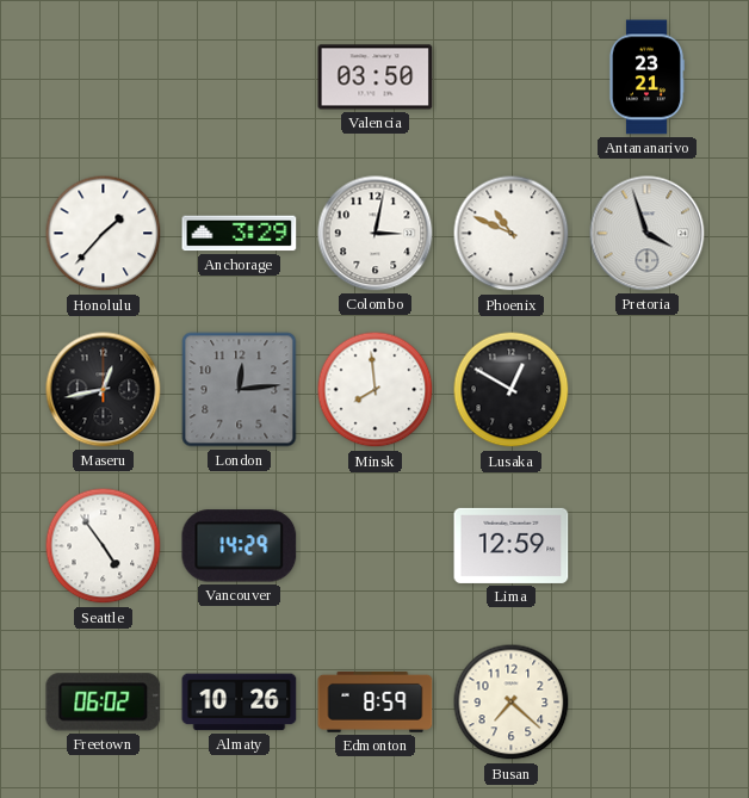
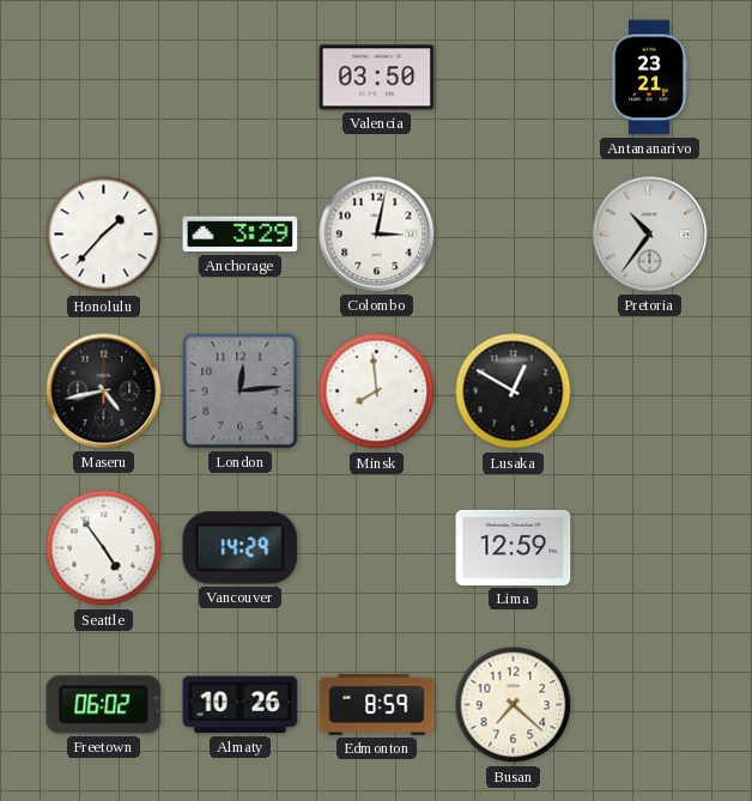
Phoenix: 10:49 -> none
Pretoria: 3:57 -> 10:36
Maseru: 12:43 -> 4:43
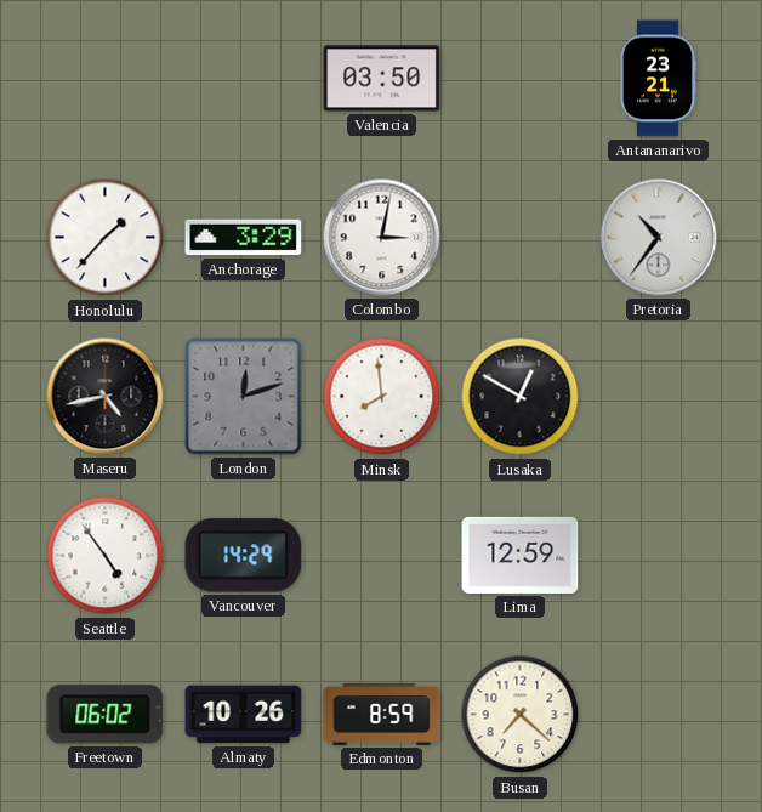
London: 12:14 -> 12:12
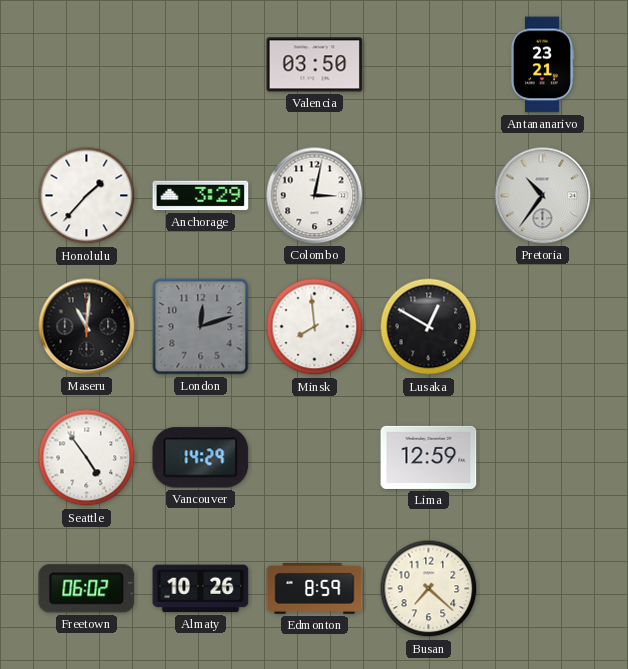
Maseru: 4:43 -> 11:01
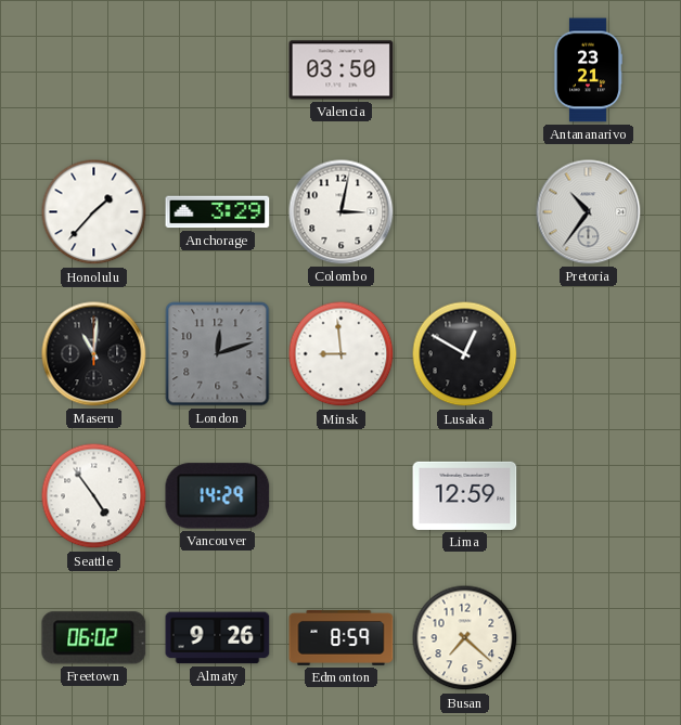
Minsk: 7:59 -> 8:59
Almaty: 10:26 -> 9:26
